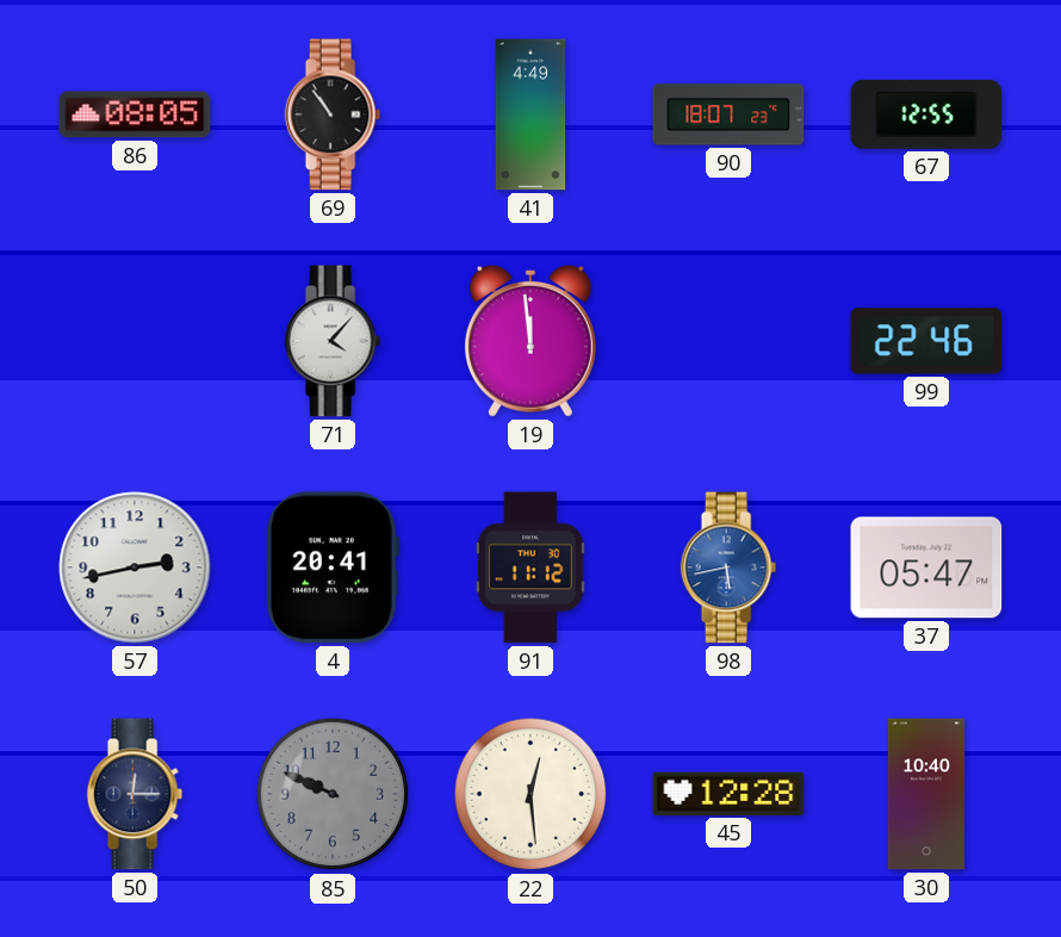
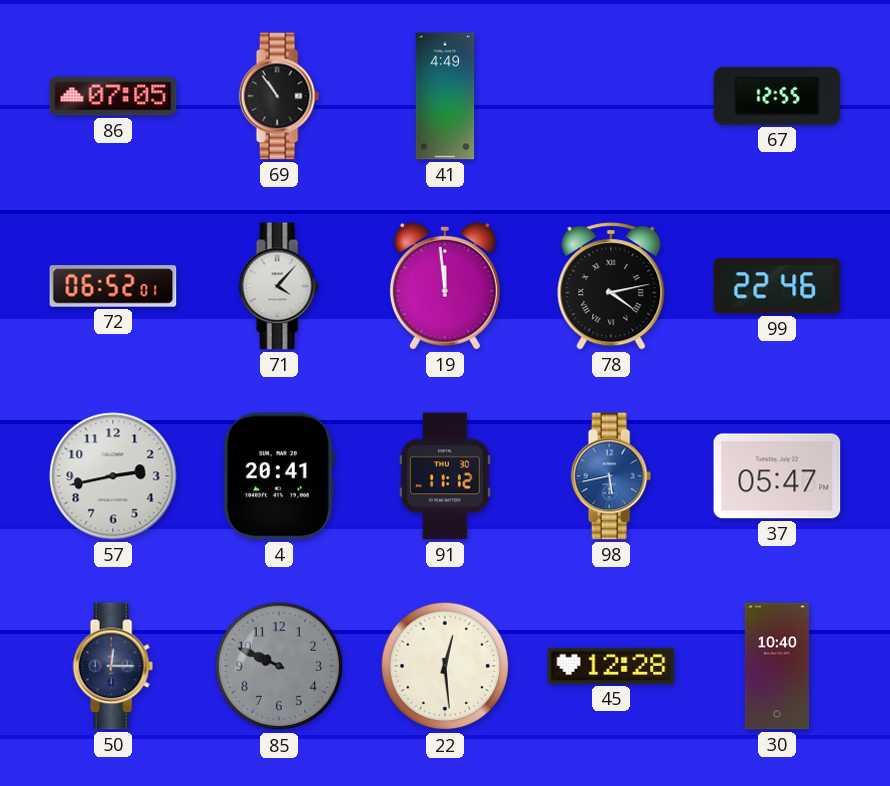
86: 08:05 -> 07:05
90: 18:07 -> none
72: none -> 06:52
78: none -> 4:13
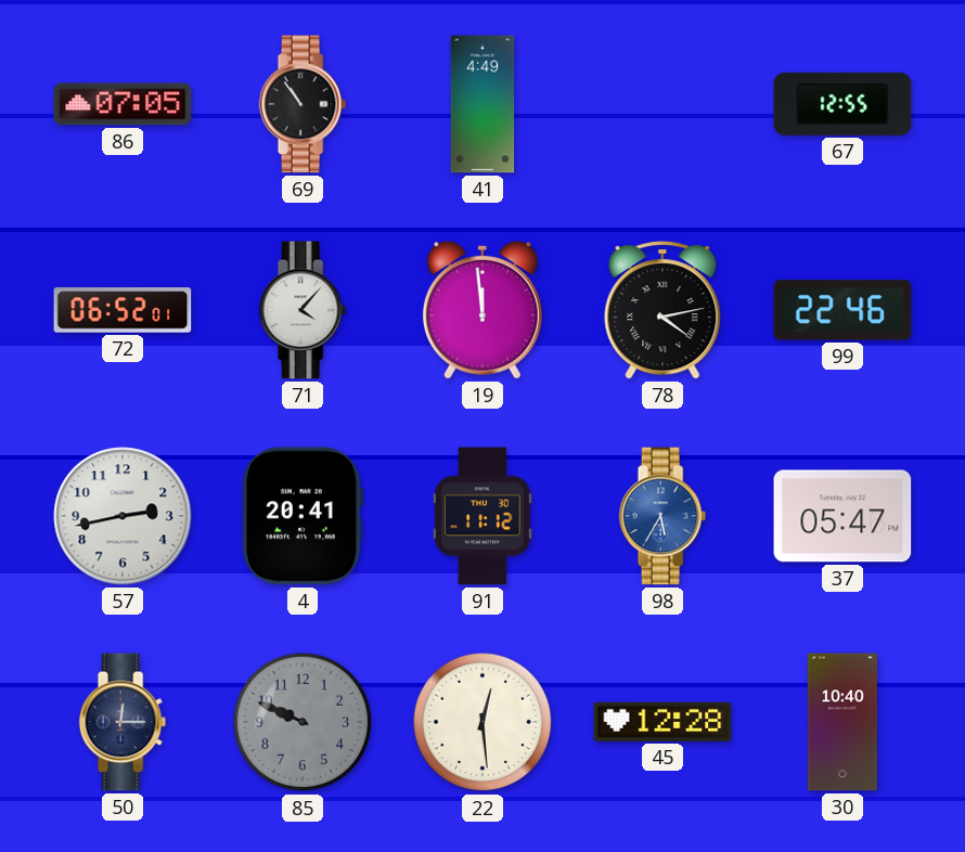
98: 5:43 -> 5:35
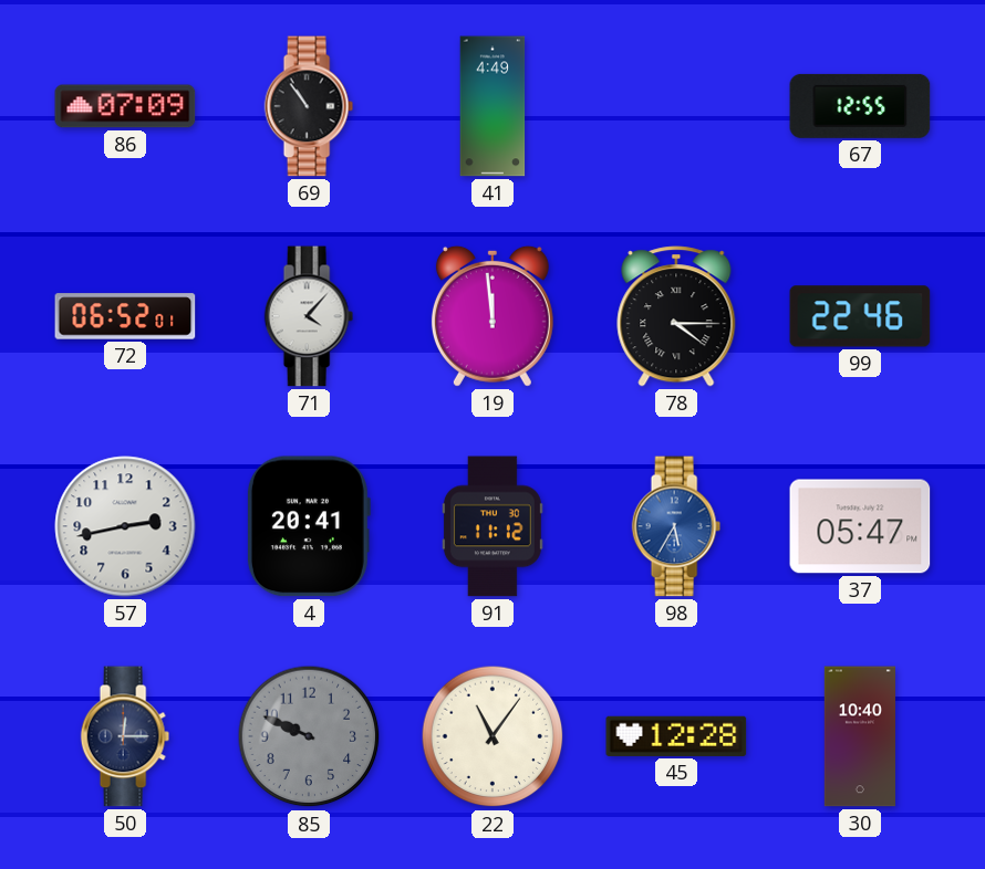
86: 07:05 -> 07:09
78: 4:13 -> 4:15
22: 12:29 -> 11:06
